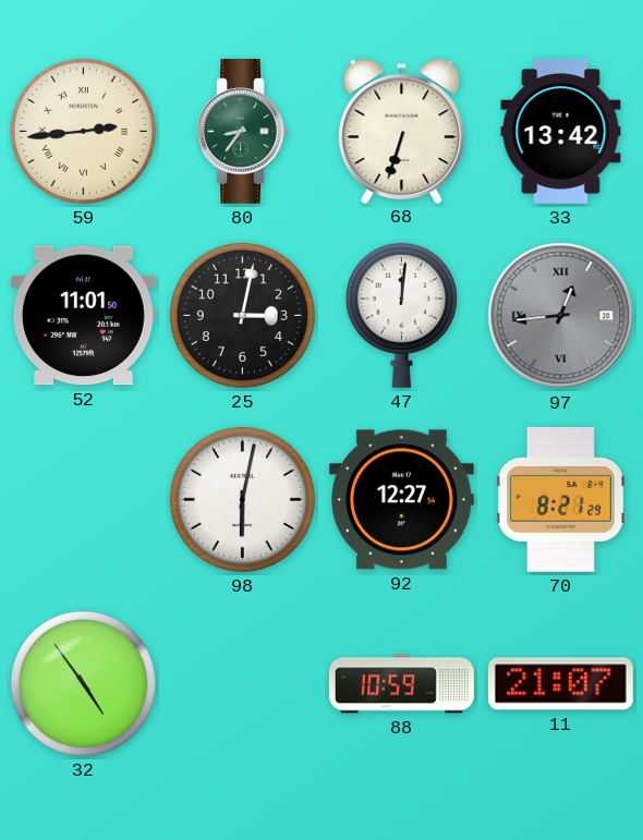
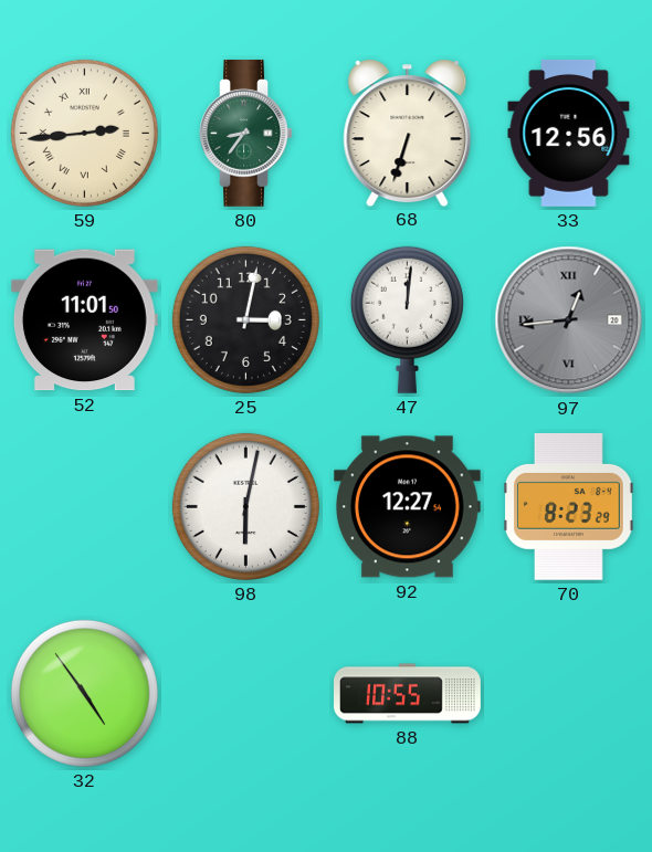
33: 13:42 -> 12:56
70: 8:21 -> 8:23
88: 10:59 -> 10:55
11: 21:07 -> none
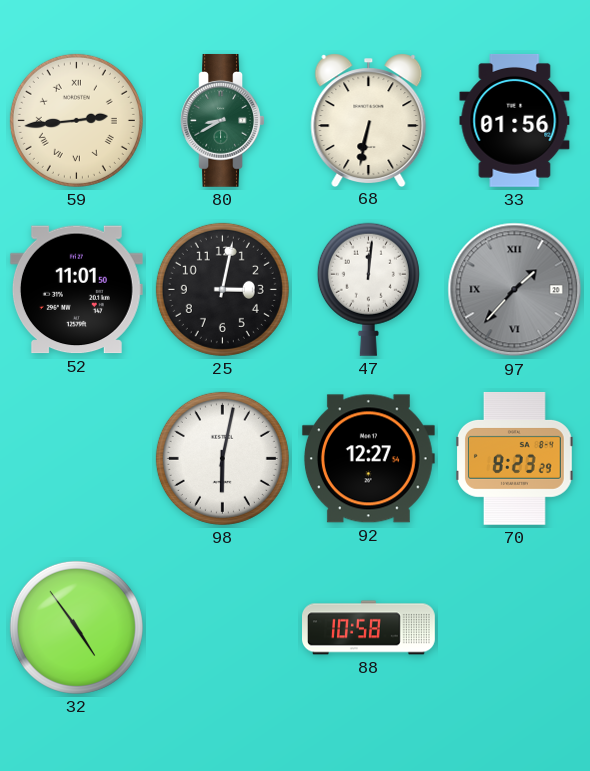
80: 8:36 -> 8:40
68: 6:33 -> 6:32
33: 12:56 -> 01:56
97: 12:44 -> 1:37
88: 10:55 -> 10:58
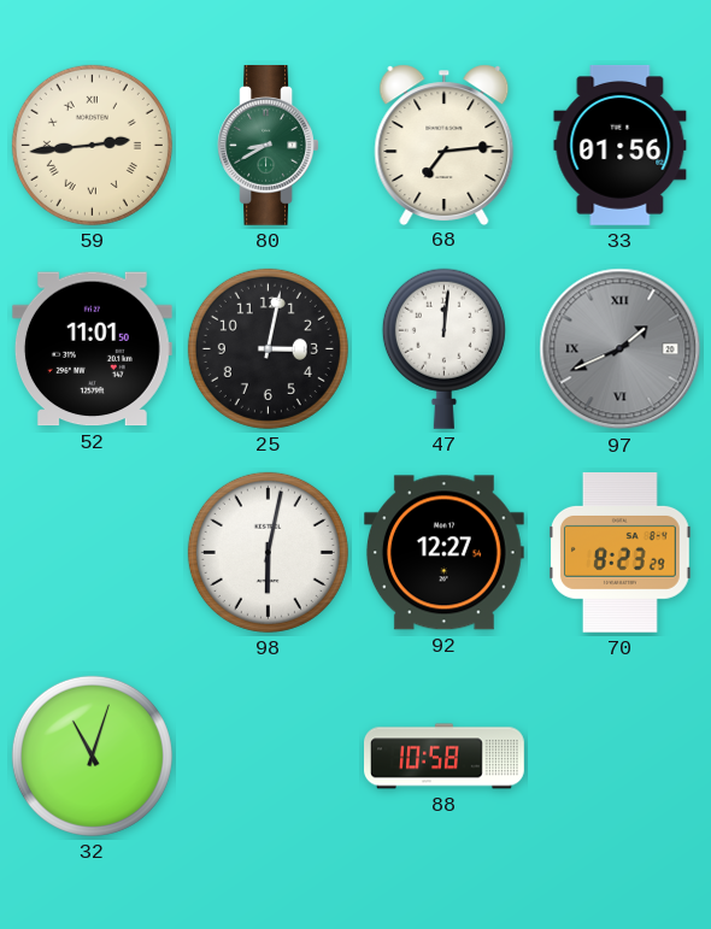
68: 6:32 -> 7:14
97: 1:37 -> 1:41
32: 4:54 -> 11:03
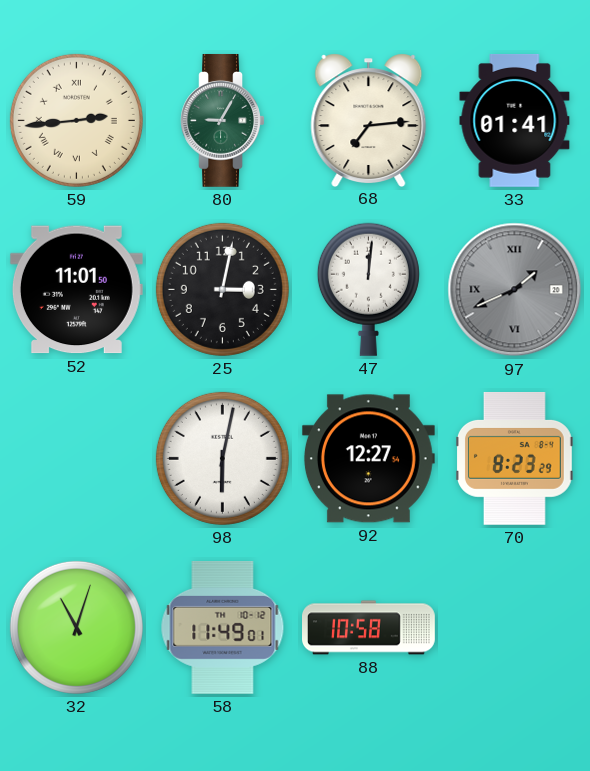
80: 8:40 -> 9:05
33: 01:56 -> 01:41
58: none -> 11:49
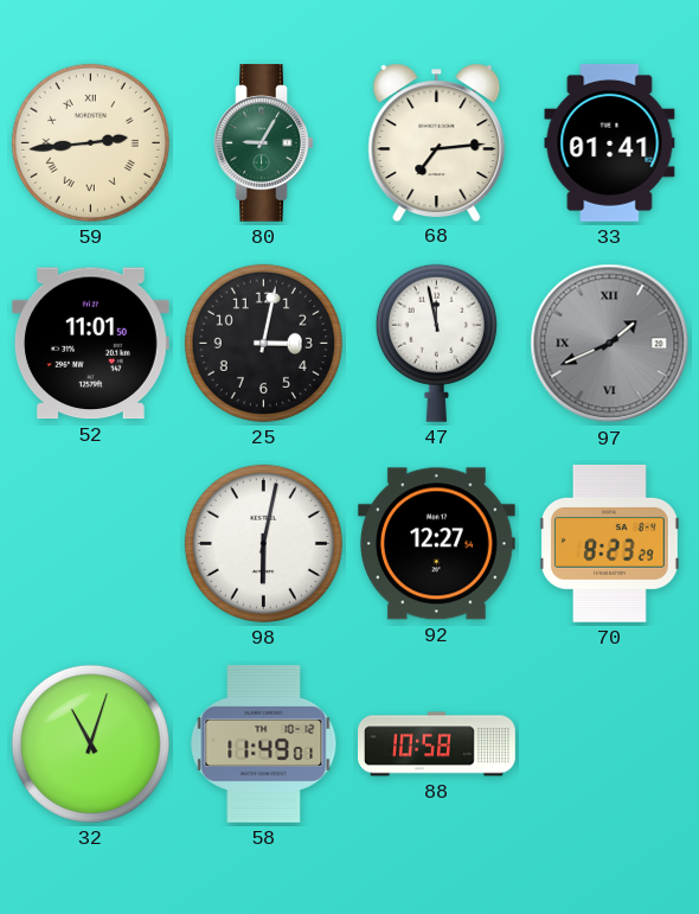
47: 12:01 -> 11:58
